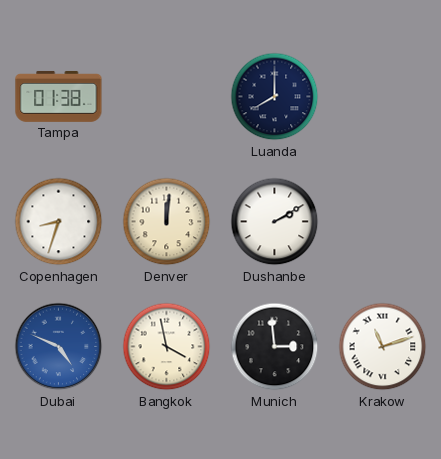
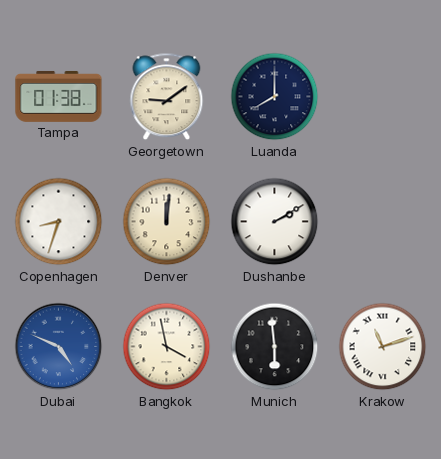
Georgetown: none -> 9:09
Munich: 2:59 -> 5:59
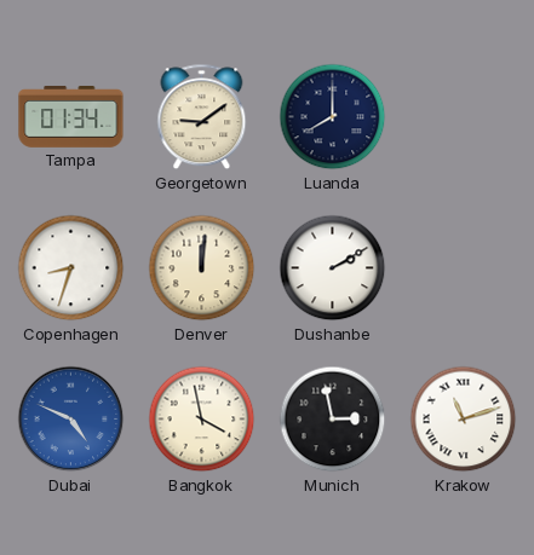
Tampa: 01:38 -> 01:34
Munich: 5:59 -> 2:58
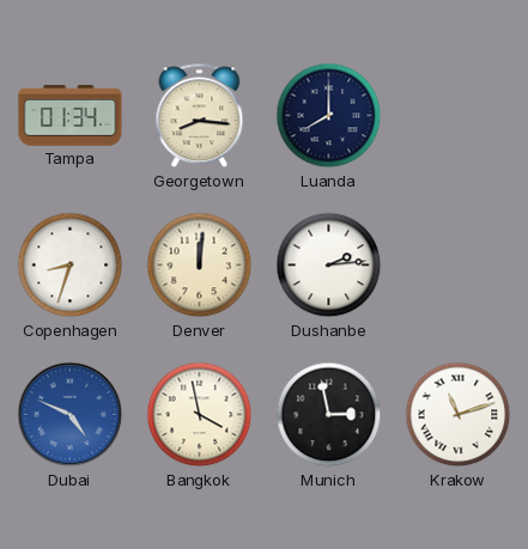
Georgetown: 9:09 -> 8:16
Dushanbe: 2:10 -> 2:14
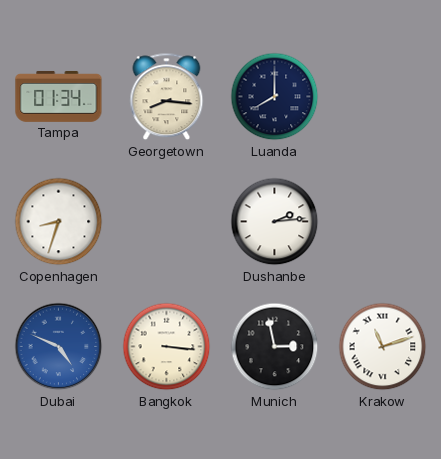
Denver: 12:01 -> none
Bangkok: 3:58 -> 3:16
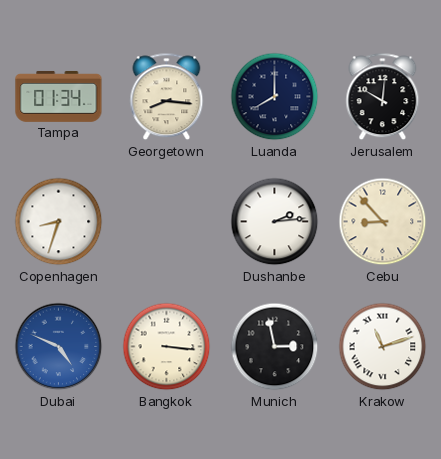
Jerusalem: none -> 10:01
Cebu: none -> 8:53
